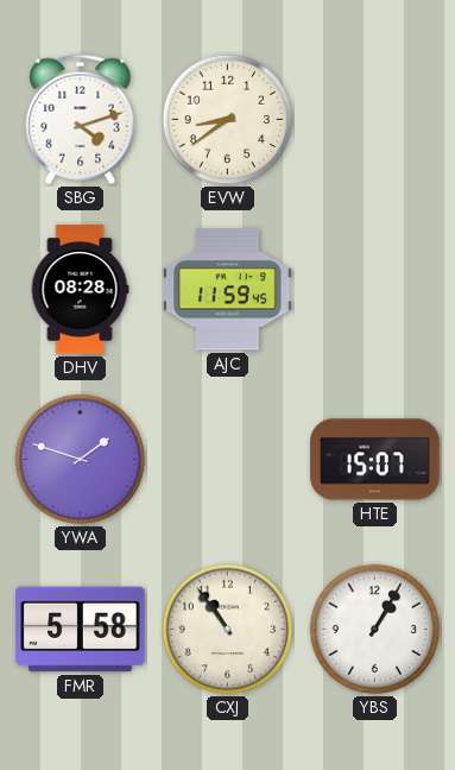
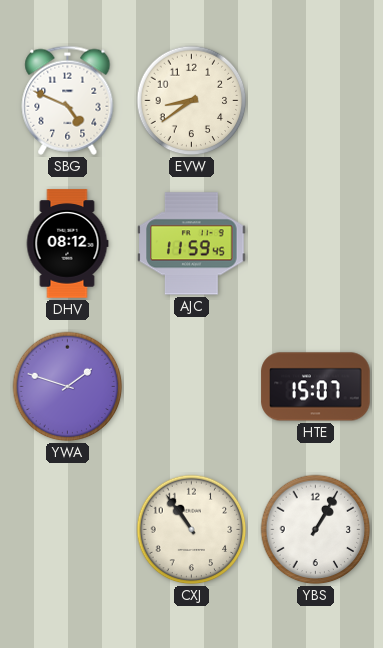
SBG: 4:12 -> 4:49
DHV: 08:28 -> 08:12
FMR: 5:58 -> none
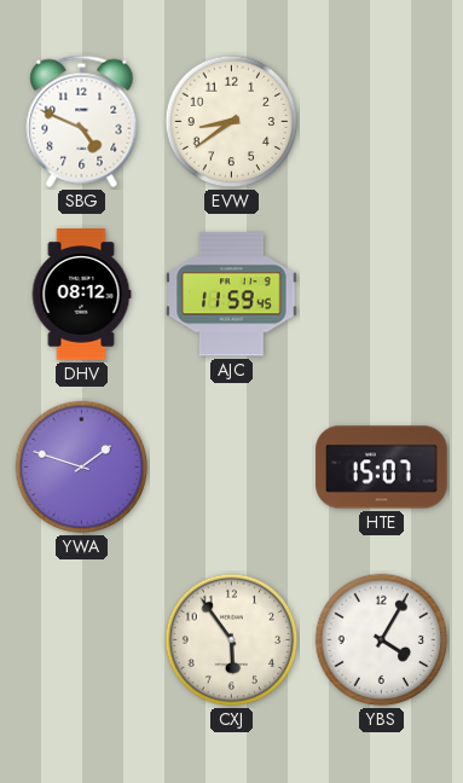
CXJ: 10:54 -> 5:54
YBS: 1:05 -> 4:05
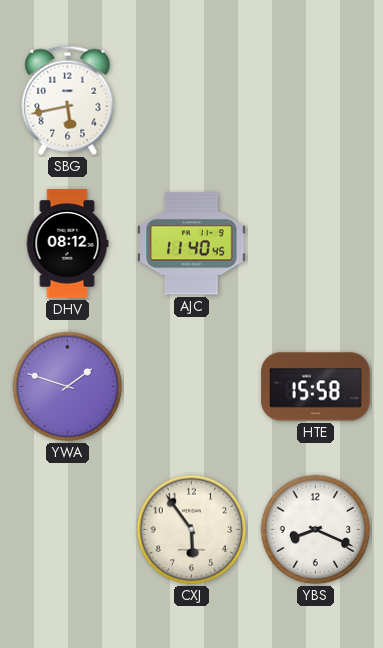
SBG: 4:49 -> 5:43
EVW: 8:39 -> none
AJC: 11:59 -> 11:40
HTE: 15:07 -> 15:58
YBS: 4:05 -> 8:19
